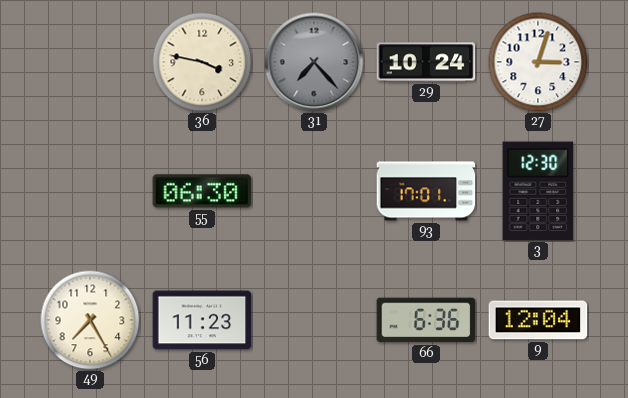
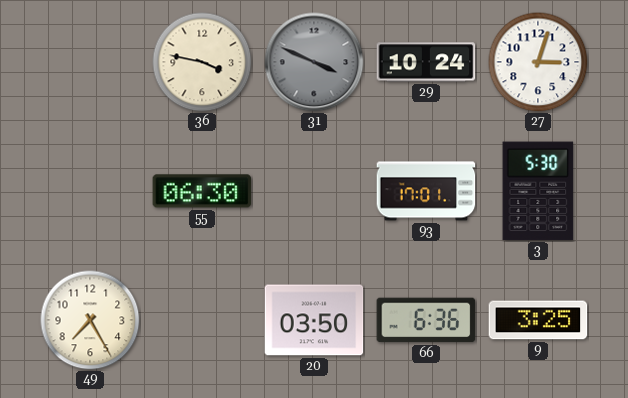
31: 7:23 -> 3:49
3: 12:30 -> 5:30
56: 11:23 -> none
20: none -> 03:50
9: 12:04 -> 3:25
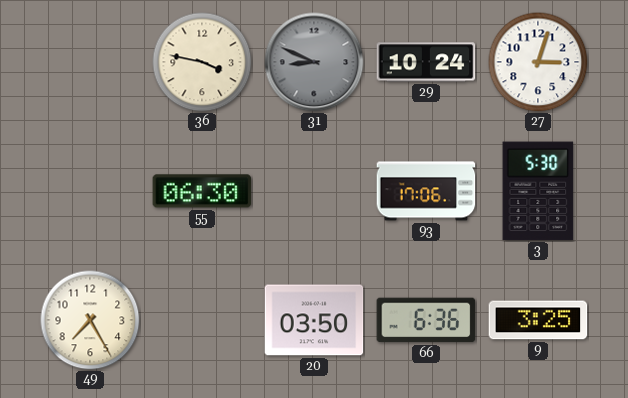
31: 3:49 -> 8:49
93: 17:01 -> 17:06
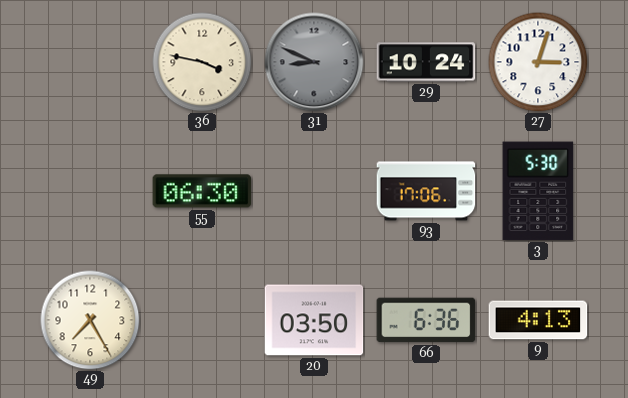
9: 3:25 -> 4:13
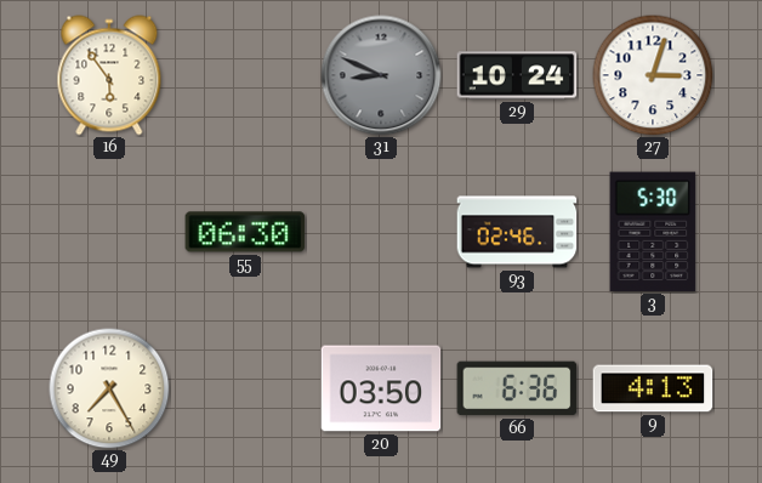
16: none -> 5:54
36: 3:47 -> none
93: 17:06 -> 02:46
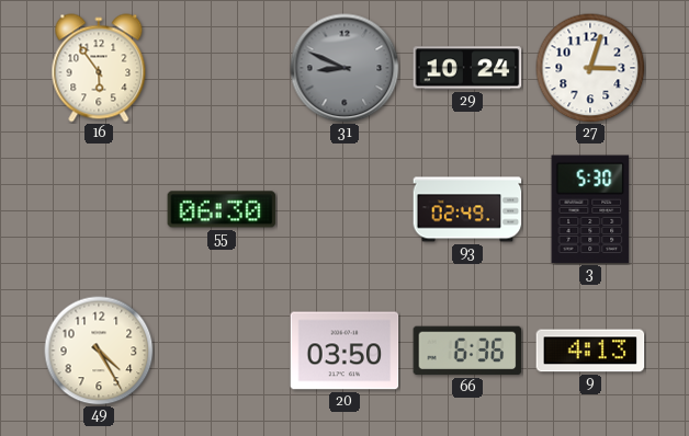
93: 02:46 -> 02:49
49: 7:25 -> 4:25
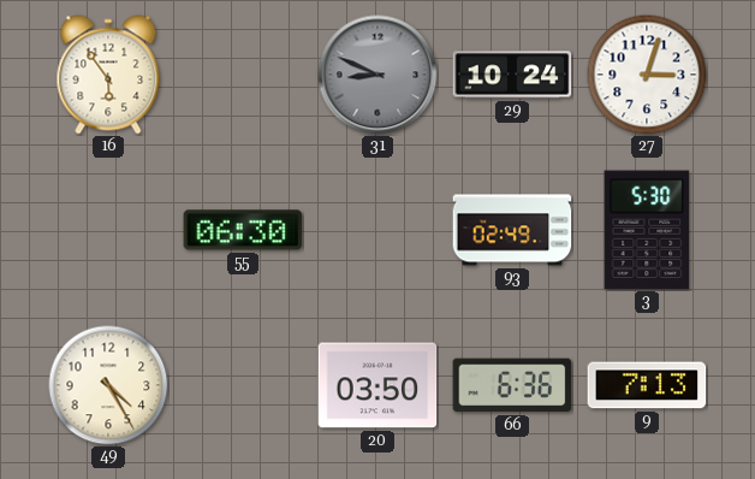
9: 4:13 -> 7:13
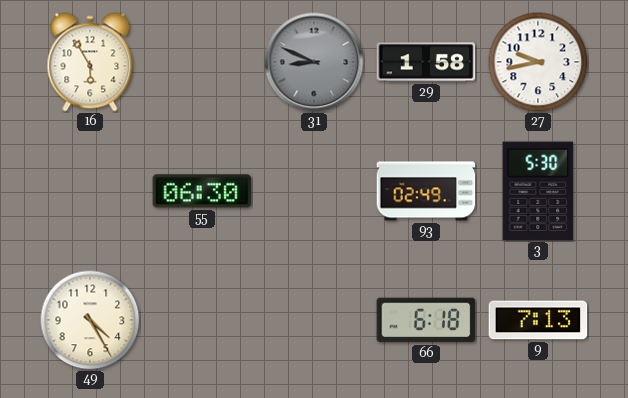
16: 5:54 -> 5:55
29: 10:24 -> 1:58
27: 3:03 -> 9:43
20: 03:50 -> none
66: 6:36 -> 6:18
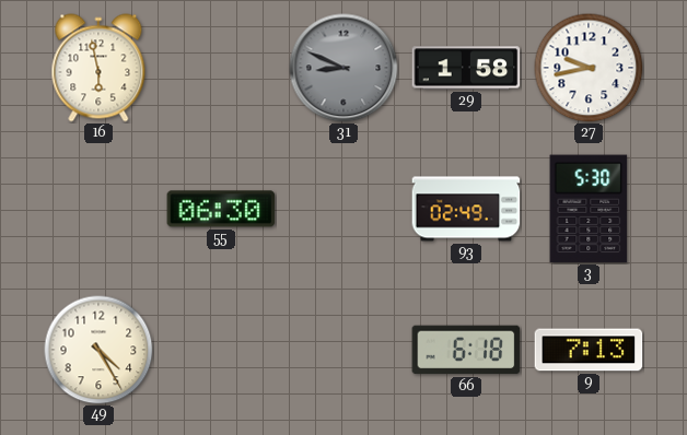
16: 5:55 -> 5:58
